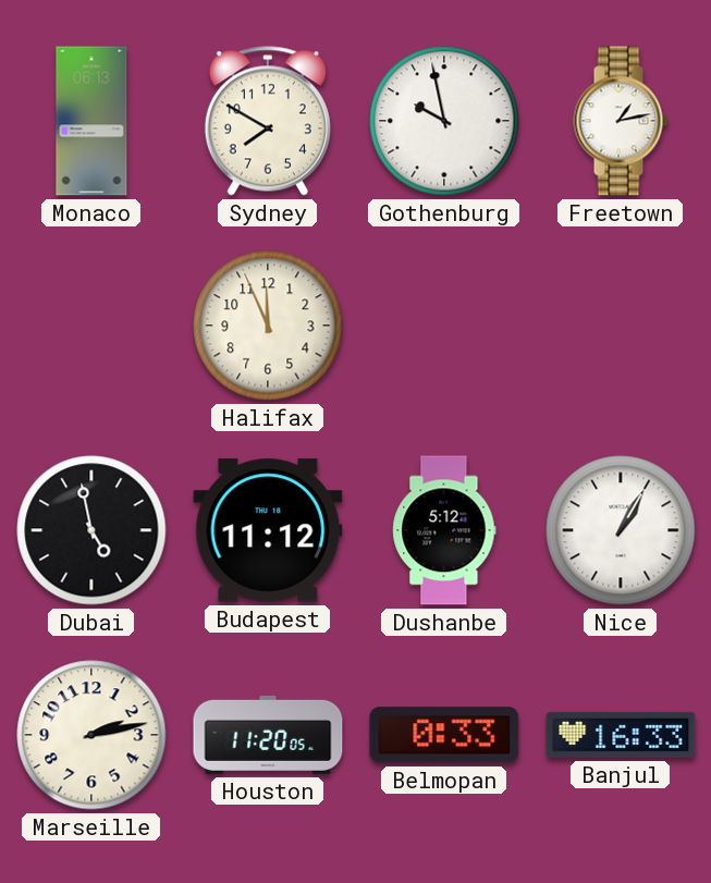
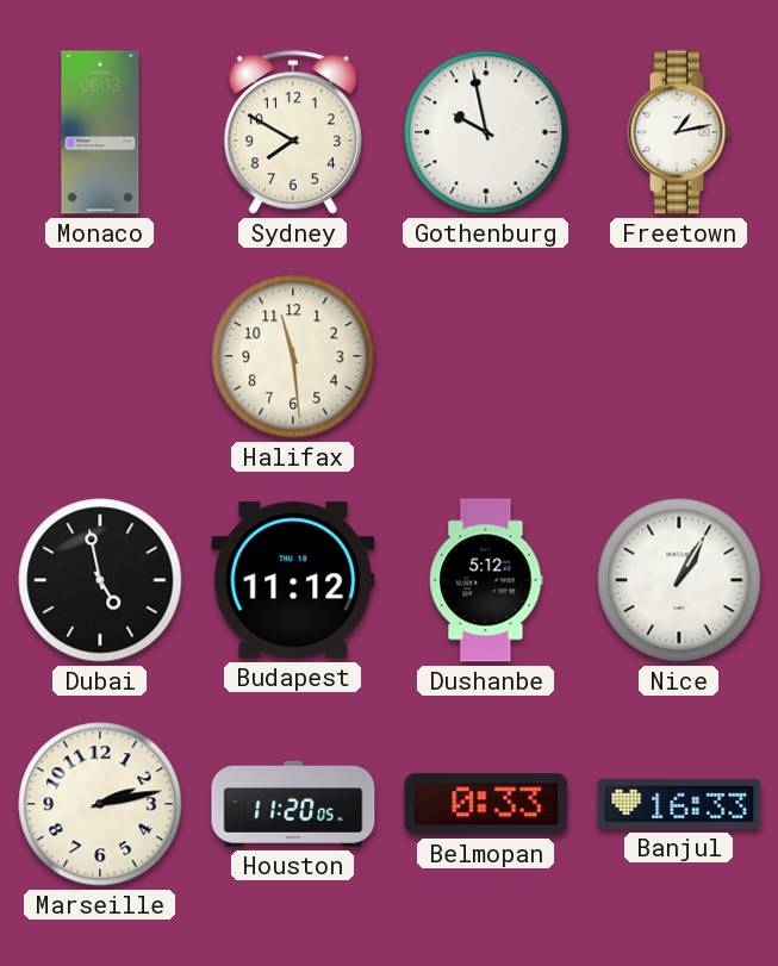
Halifax: 11:56 -> 11:29
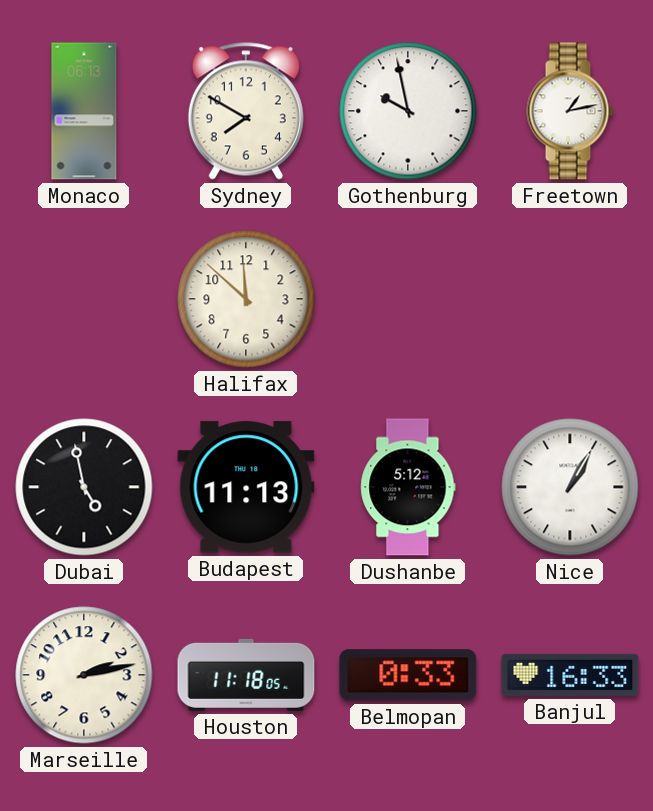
Halifax: 11:29 -> 11:52
Budapest: 11:12 -> 11:13
Houston: 11:20 -> 11:18
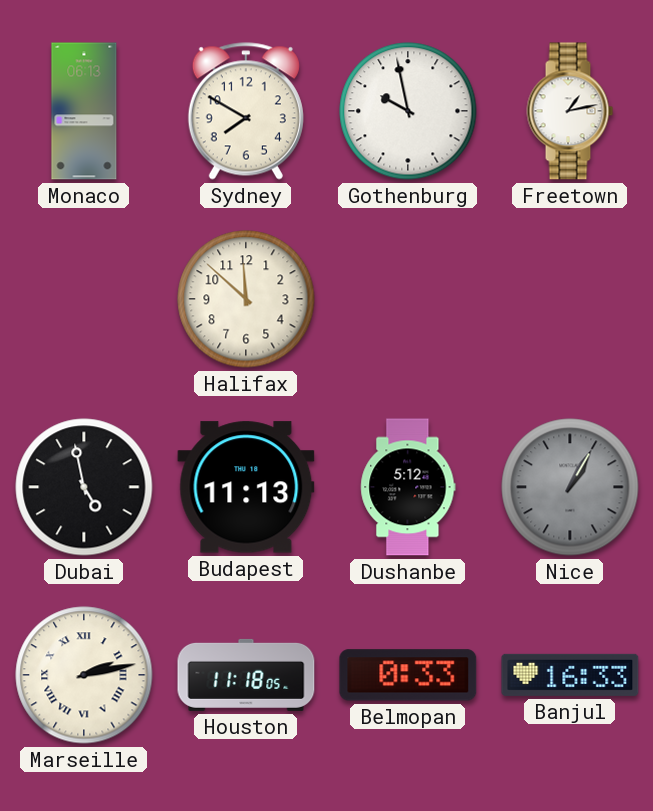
Nice dial: white -> grey
Marseille numerals: Arabic -> Roman
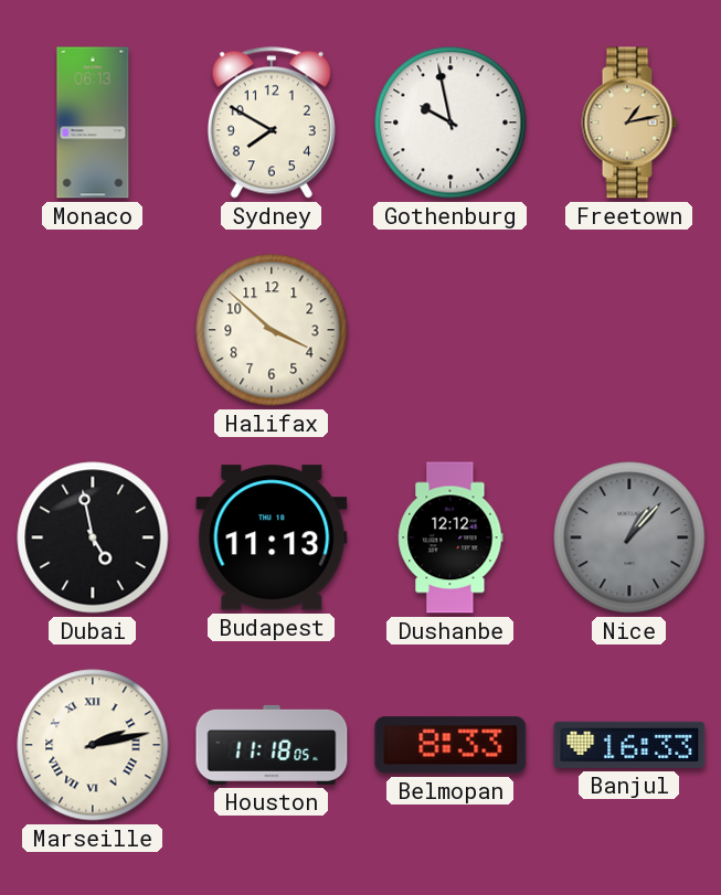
Freetown dial: white -> champagne
Halifax: 11:52 -> 3:52
Dushanbe: 5:12 -> 12:12
Nice: 1:05 -> 1:07
Belmopan: 0:33 -> 8:33
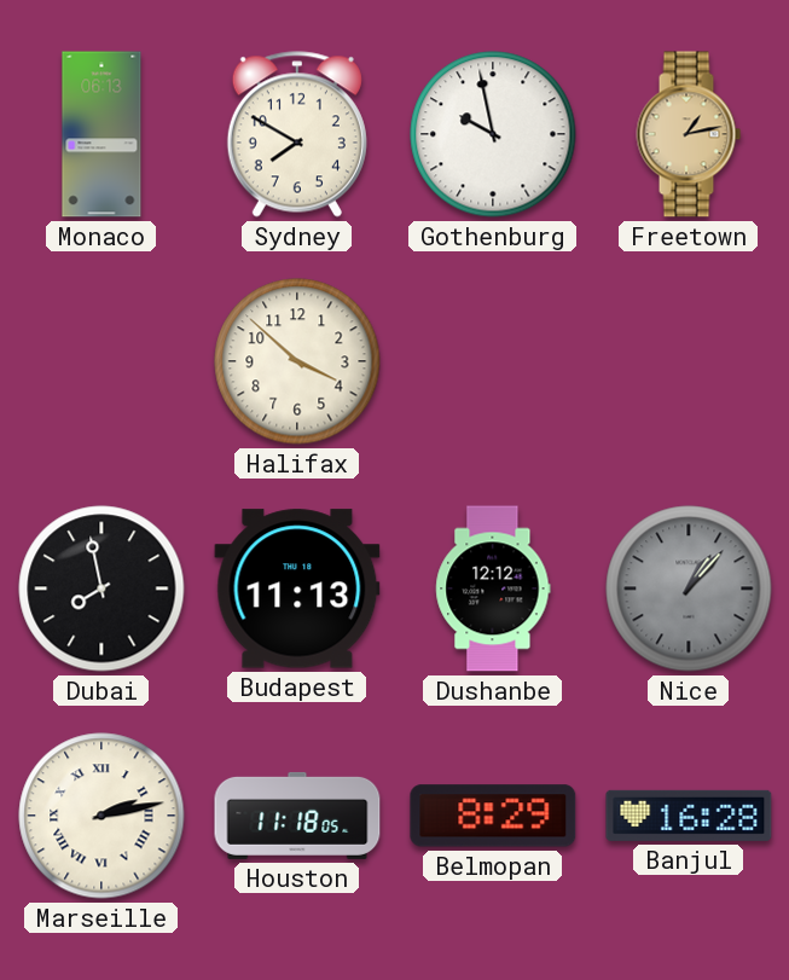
Dubai: 4:58 -> 7:58
Belmopan: 8:33 -> 8:29
Banjul: 16:33 -> 16:28
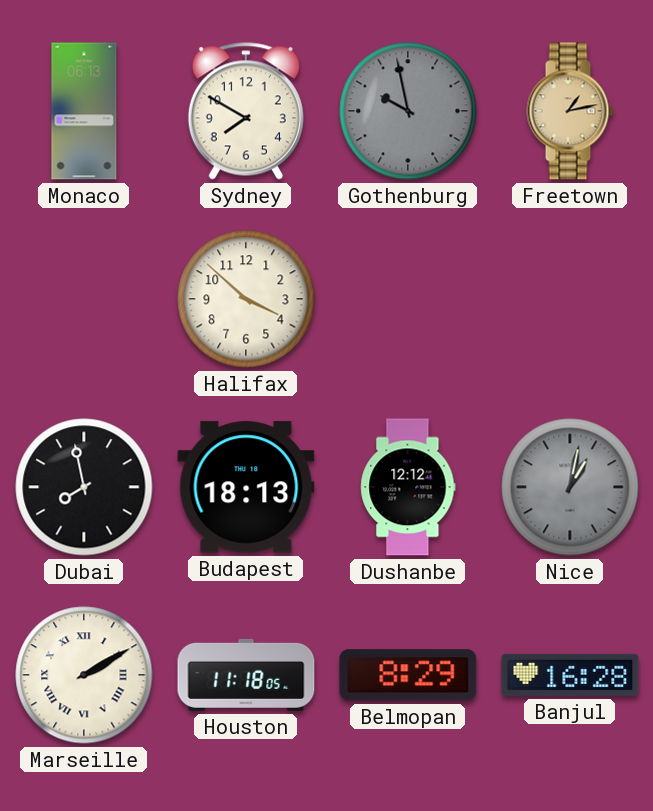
Gothenburg dial: white -> grey
Budapest: 11:13 -> 18:13
Nice: 1:07 -> 1:02
Marseille: 2:13 -> 2:10
